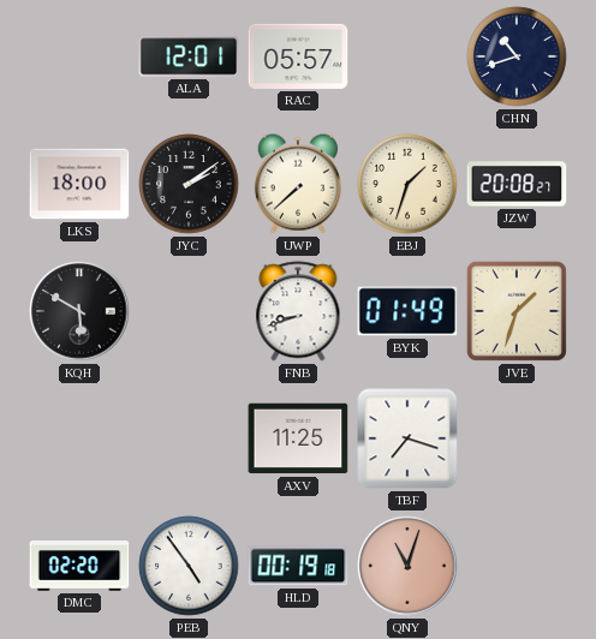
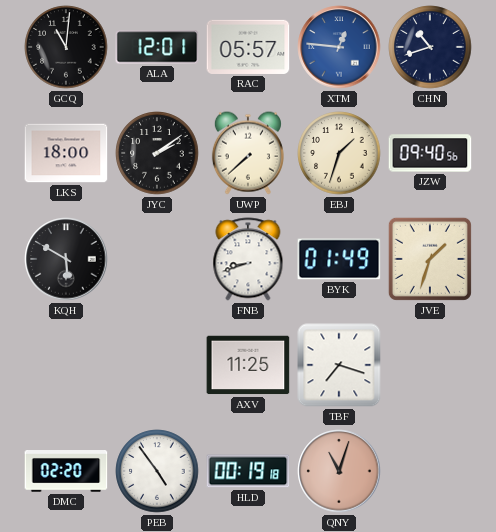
GCQ: none -> 11:01
XTM: none -> 12:46
JZW: 20:08 -> 09:40
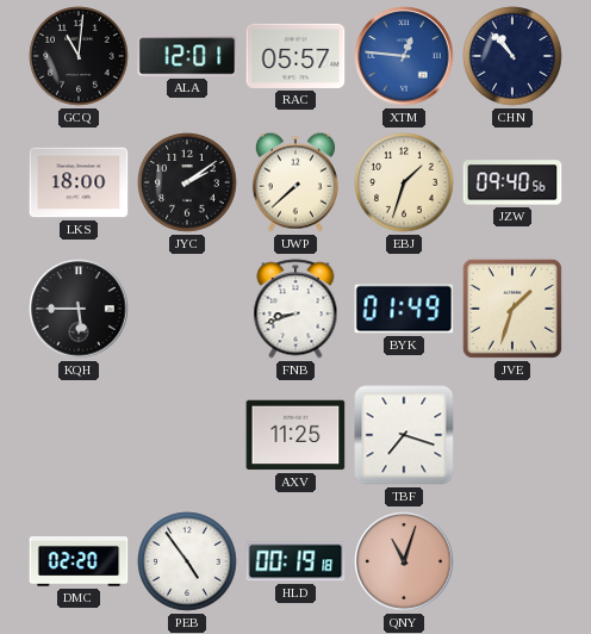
CHN: 10:42 -> 10:53
KQH: 5:50 -> 5:45
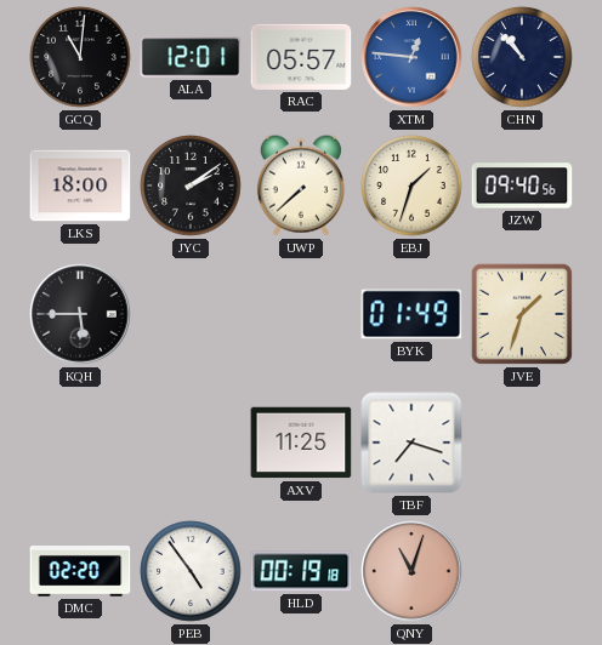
FNB: 8:42 -> none
